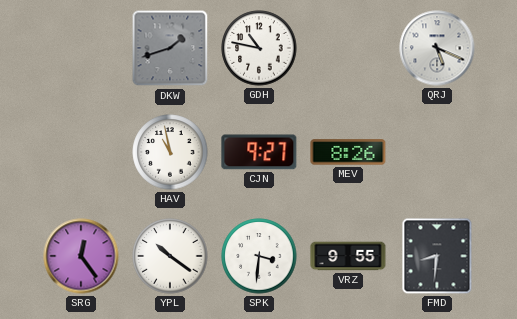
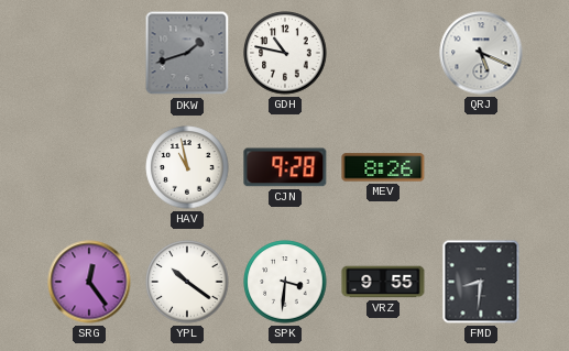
CJN: 9:27 -> 9:28
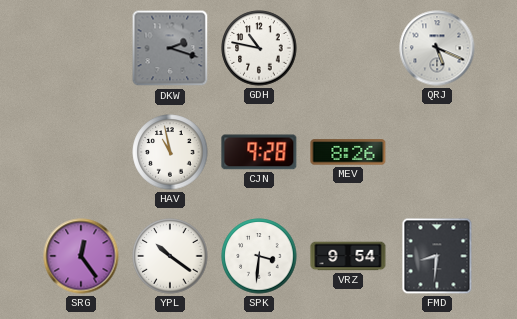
DKW: 1:42 -> 2:18
VRZ: 9:55 -> 9:54
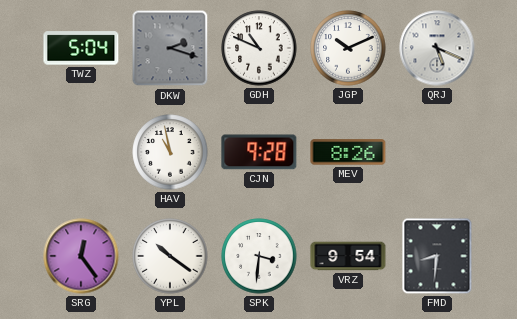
TWZ: none -> 5:04
GDH: 10:47 -> 10:49
JGP: none -> 10:11
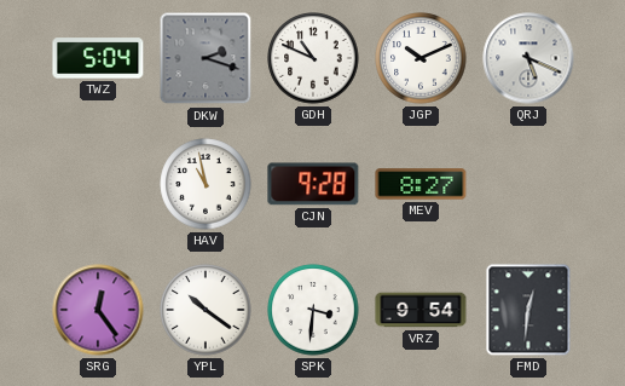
MEV: 8:26 -> 8:27
FMD: 8:31 -> 12:31
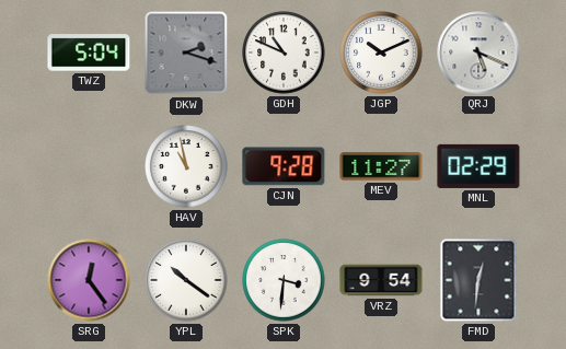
MEV: 8:27 -> 11:27
MNL: none -> 02:29
